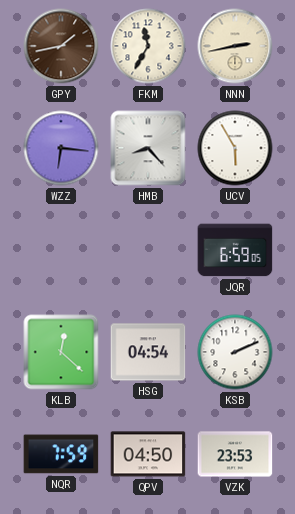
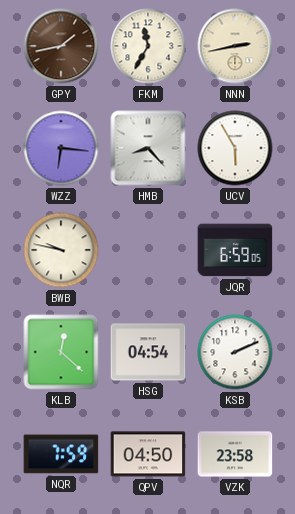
BWB: none -> 9:47
VZK: 23:53 -> 23:58
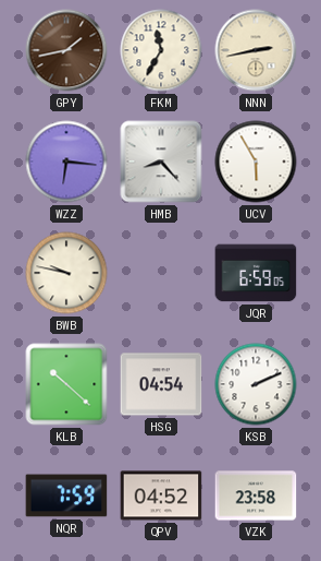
KLB: 12:22 -> 10:22
QPV: 04:50 -> 04:52
